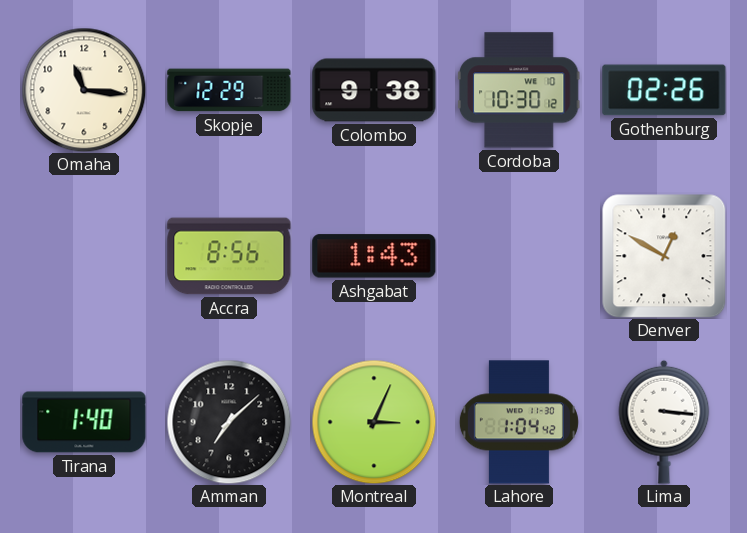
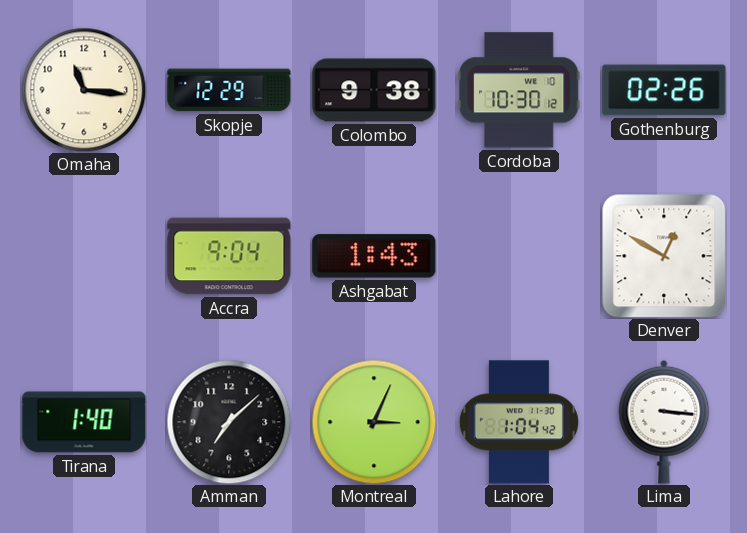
Accra: 8:56 -> 9:04
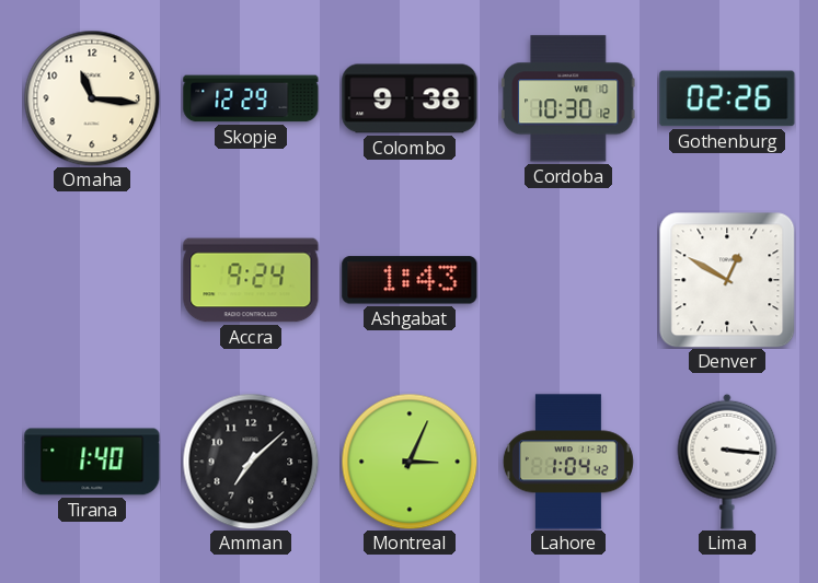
Accra: 9:04 -> 9:24
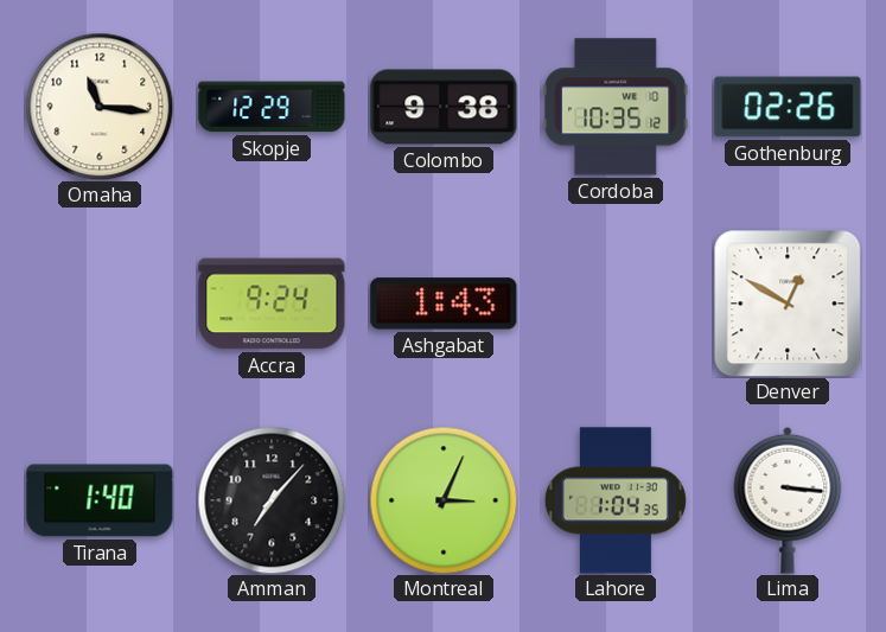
Cordoba: 10:30 -> 10:35
Amman: 7:08 -> 7:07
Lahore: 1:04:42 -> 1:04:35
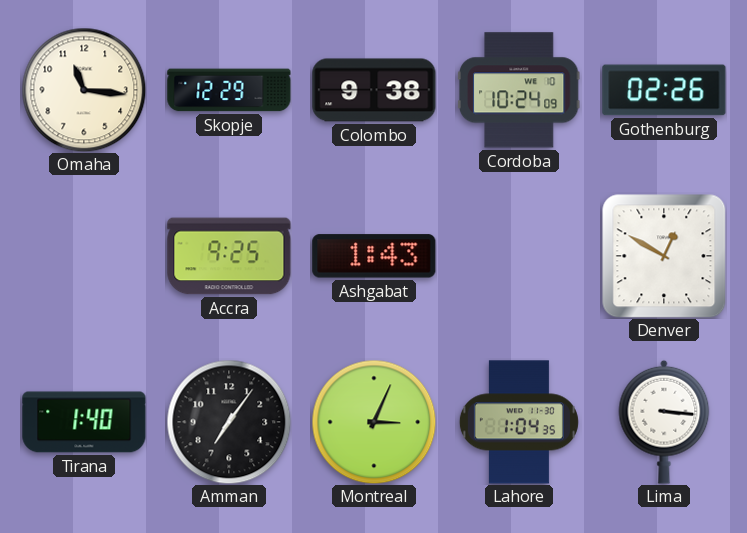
Cordoba: 10:35 -> 10:24
Accra: 9:24 -> 9:25
Amman: 7:07 -> 7:06
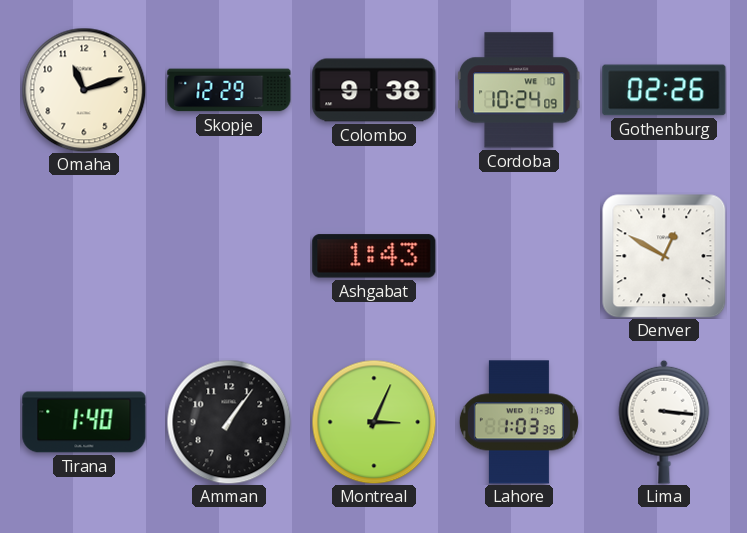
Omaha: 11:16 -> 11:12
Accra: 9:25 -> none
Amman: 7:06 -> 1:06
Lahore: 1:04 -> 1:03
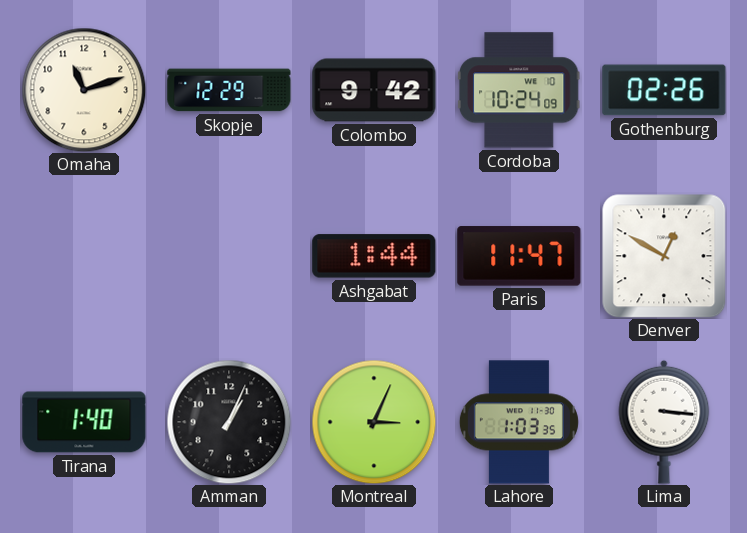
Colombo: 9:38 -> 9:42
Ashgabat: 1:43 -> 1:44
Paris: none -> 11:47
Amman: 1:06 -> 1:04
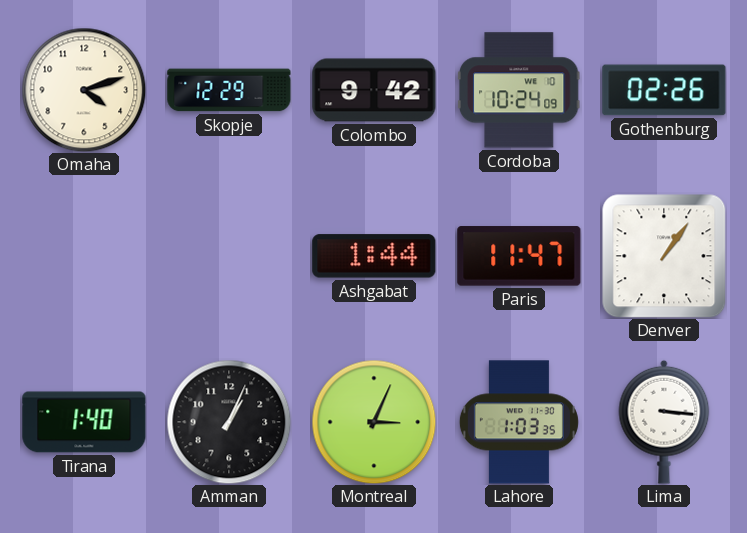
Omaha: 11:12 -> 4:12
Denver: 12:50 -> 1:06
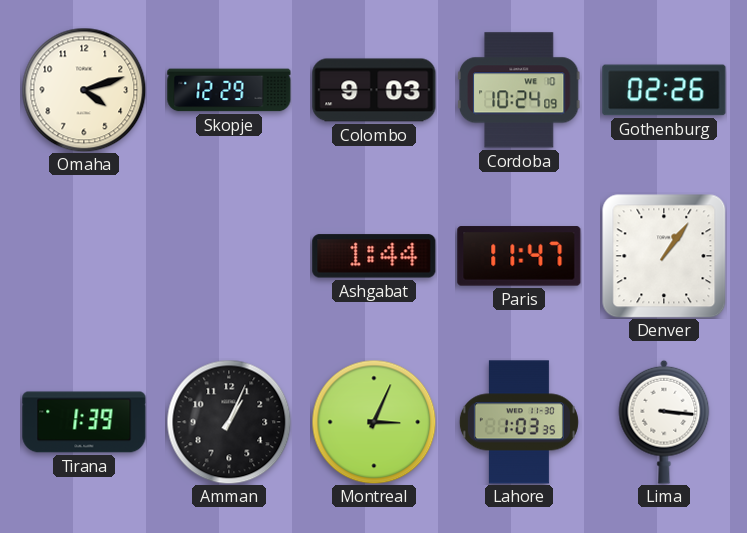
Colombo: 9:42 -> 9:03
Tirana: 1:40 -> 1:39
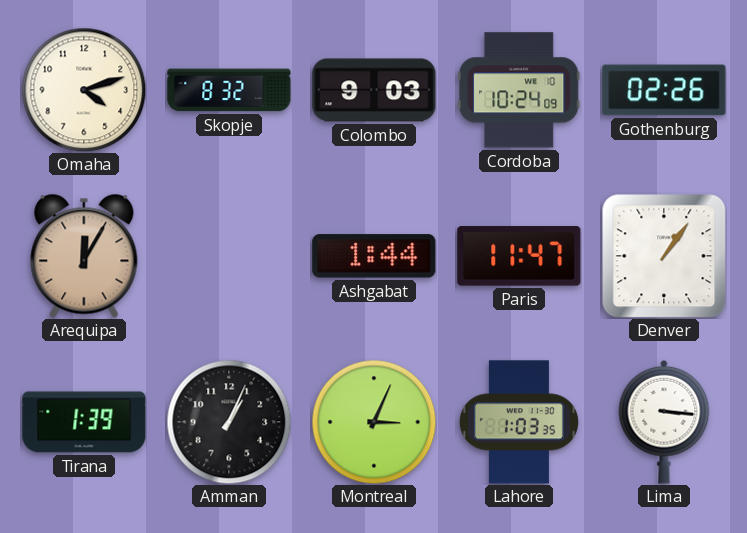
Skopje: 12:29 -> 8:32
Arequipa: none -> 12:05
